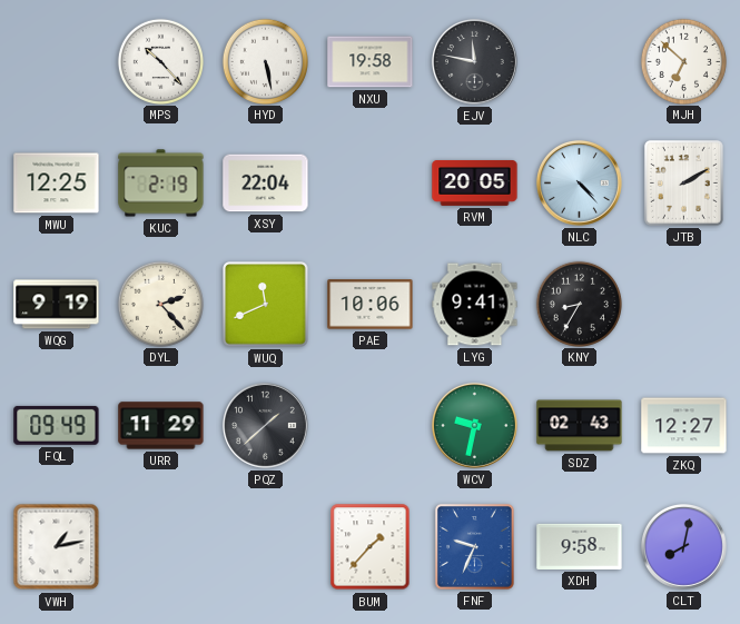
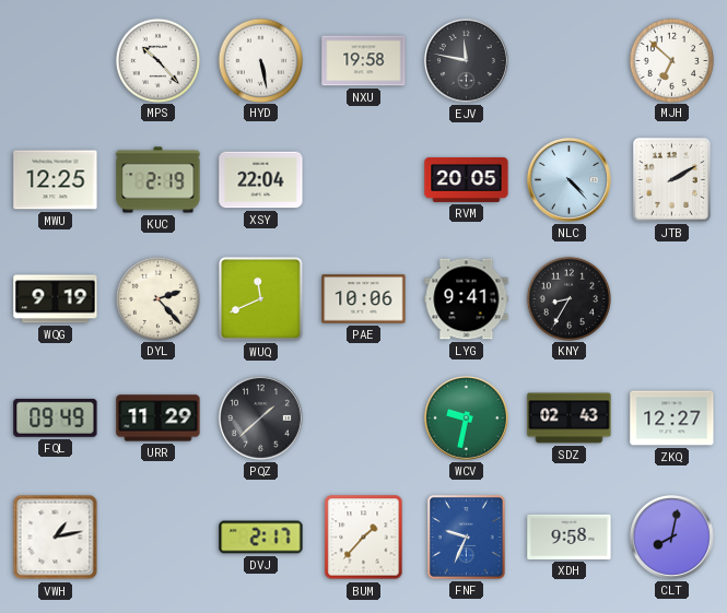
DVJ: none -> 2:17
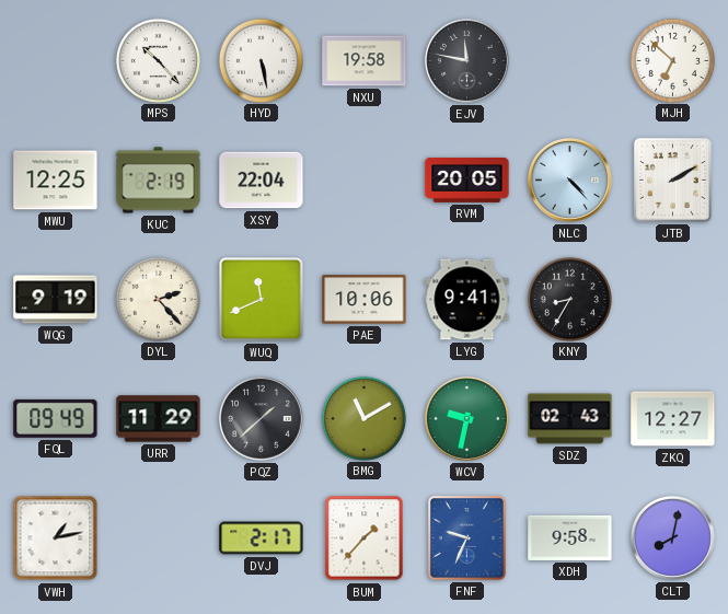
BMG: none -> 11:10
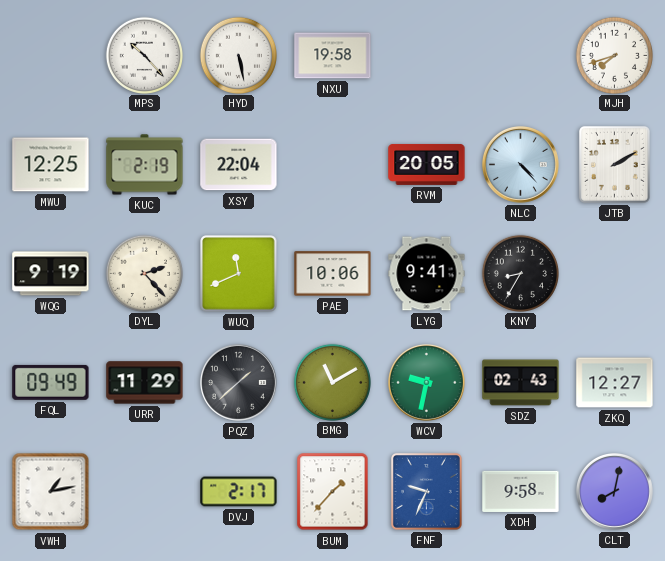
EJV: 11:47 -> none
MJH: 6:52 -> 7:42
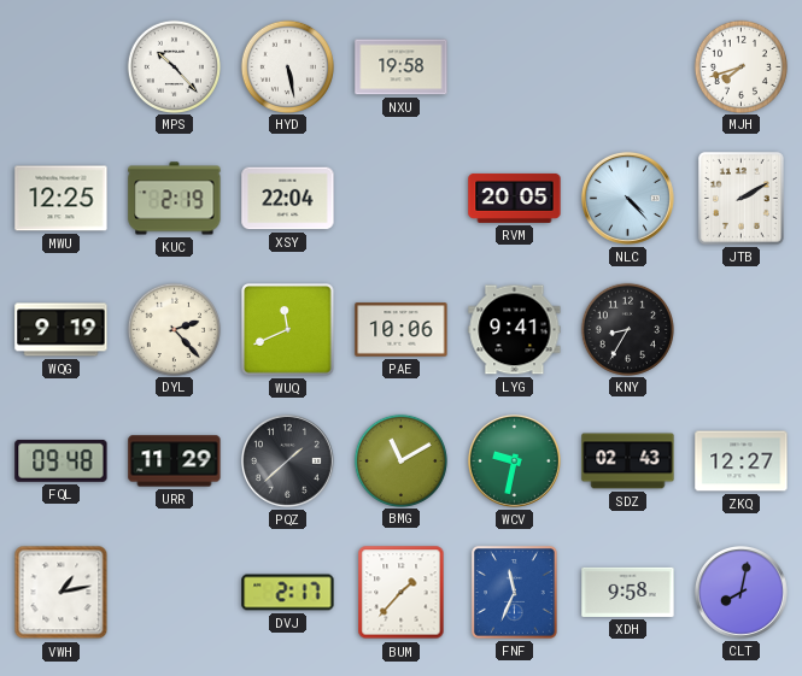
FQL: 09:49 -> 09:48
FNF: 9:34 -> 11:34
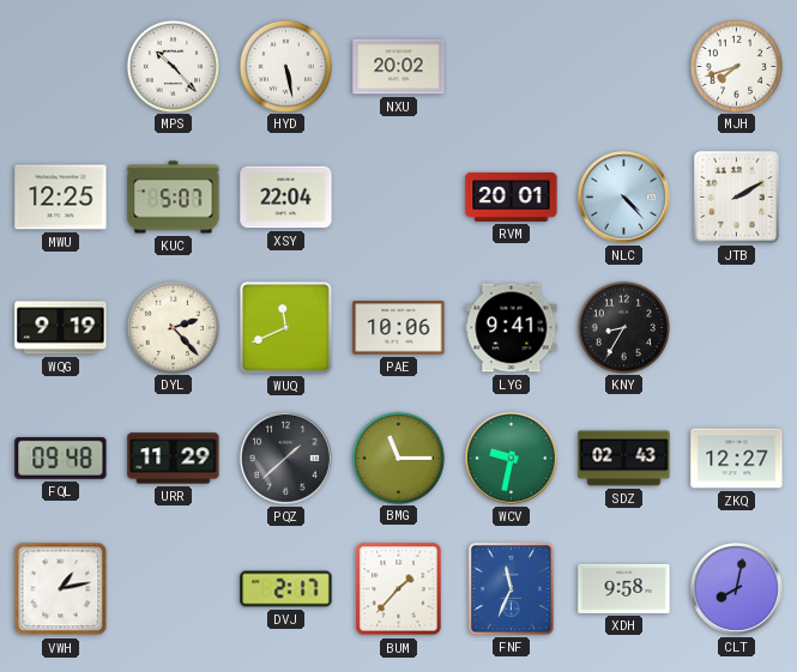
NXU: 19:58 -> 20:02
KUC: 2:19 -> 5:07
RVM: 20:05 -> 20:01
BMG: 11:10 -> 11:15
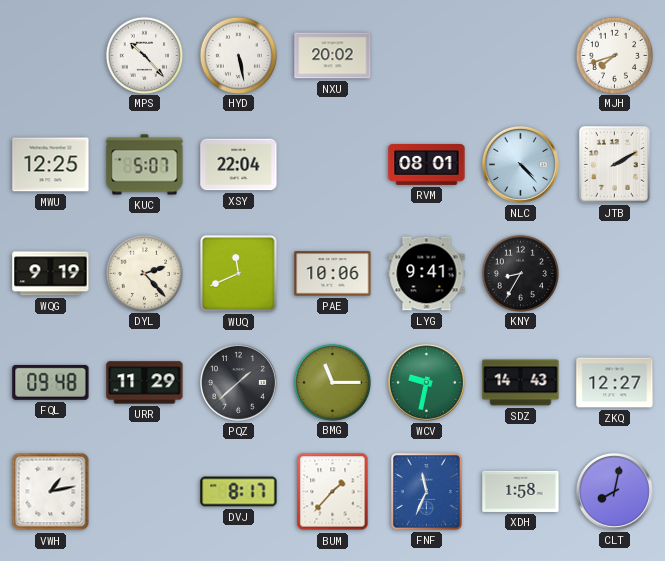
RVM: 20:01 -> 08:01
SDZ: 02:43 -> 14:43
DVJ: 2:17 -> 8:17
XDH: 9:58 -> 1:58
